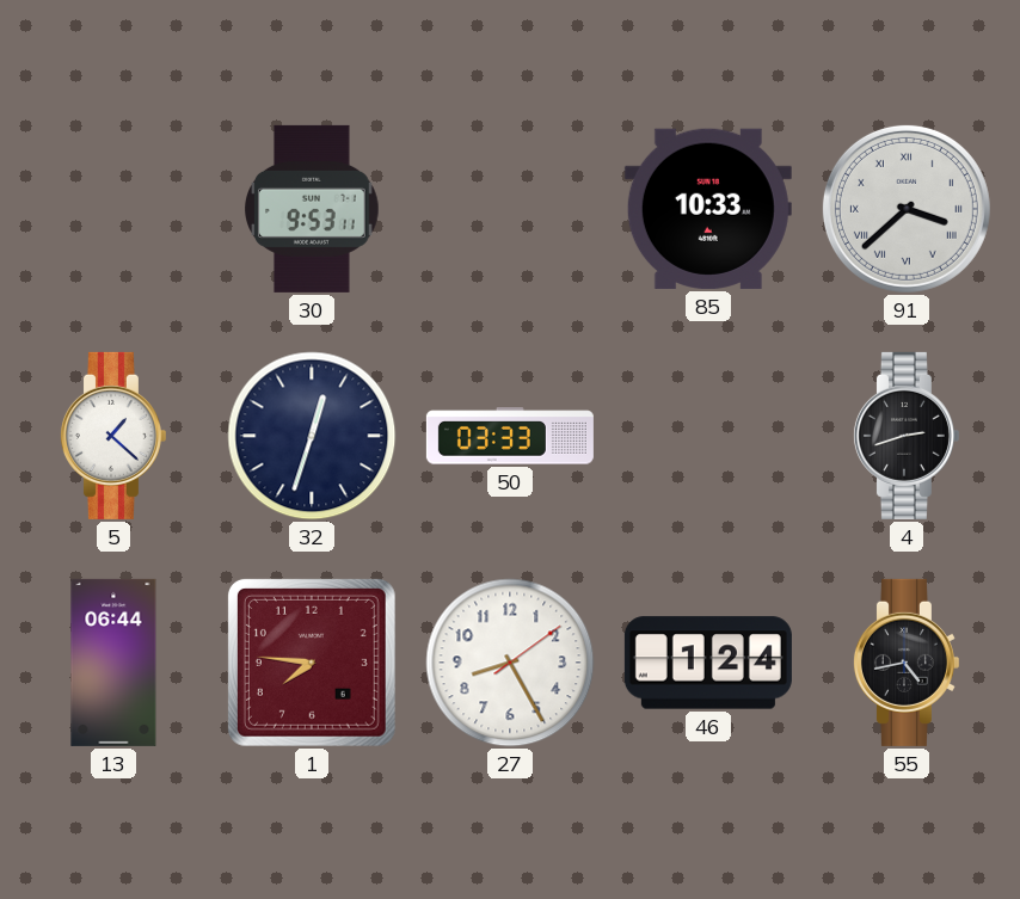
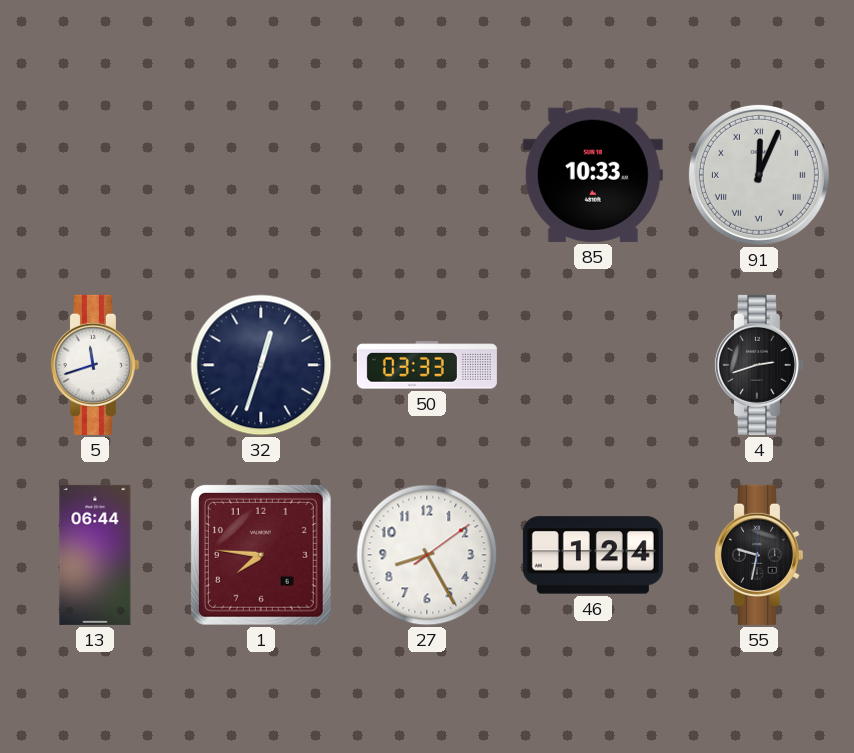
30: 9:53 -> none
91: 3:38 -> 12:04
5: 1:22 -> 11:42
55: 4:43 -> 9:32
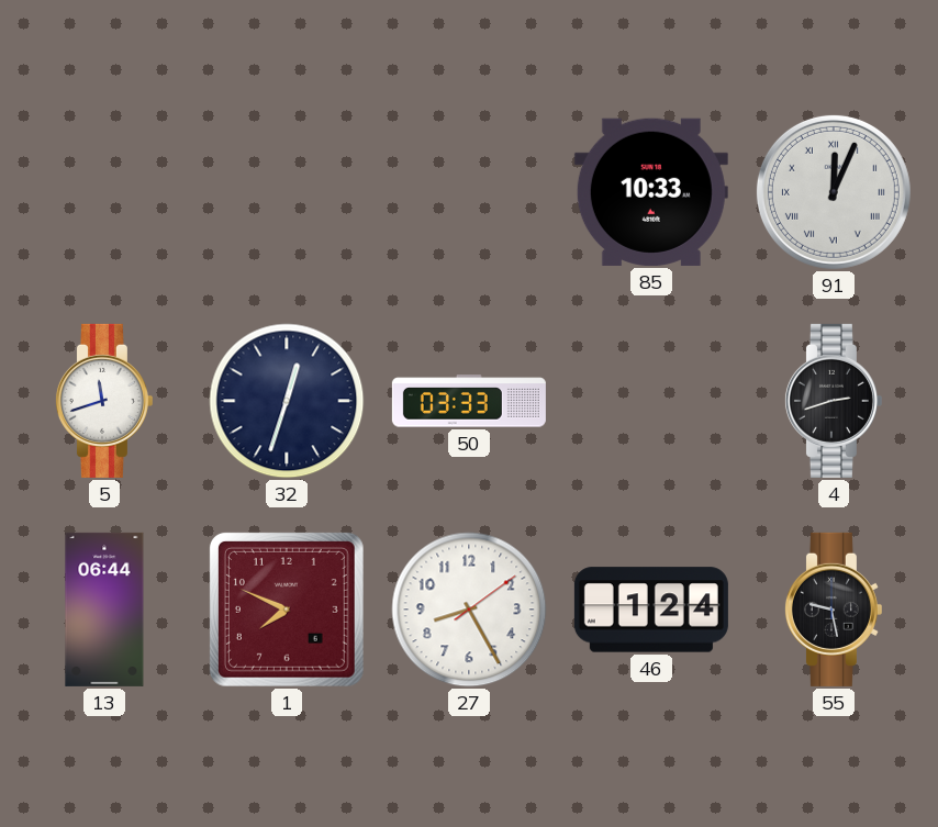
1: 7:46 -> 7:49
55: 9:32 -> 9:28
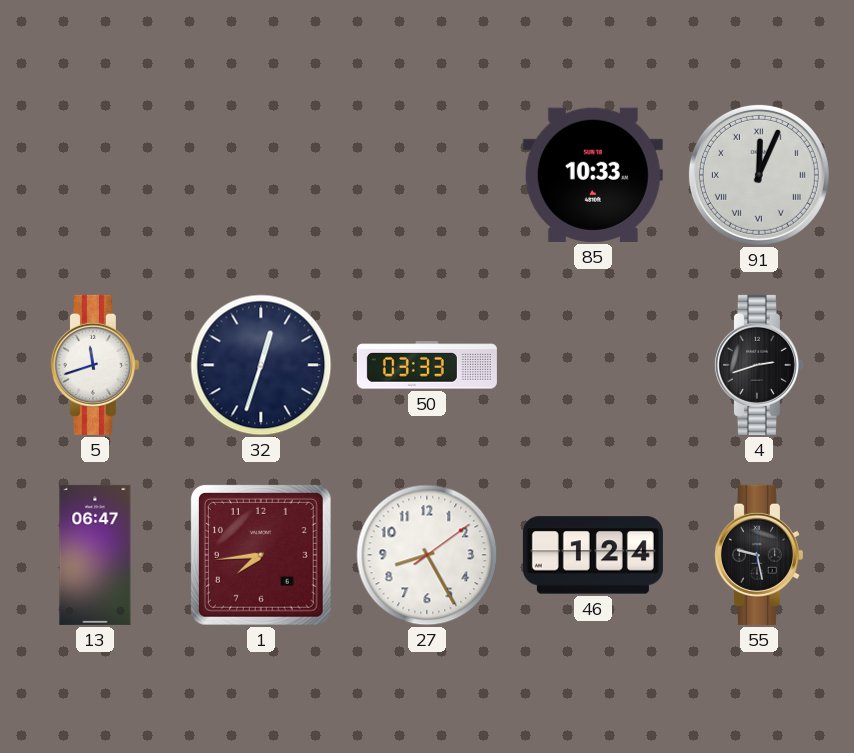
13: 06:44 -> 06:47
1: 7:49 -> 7:44
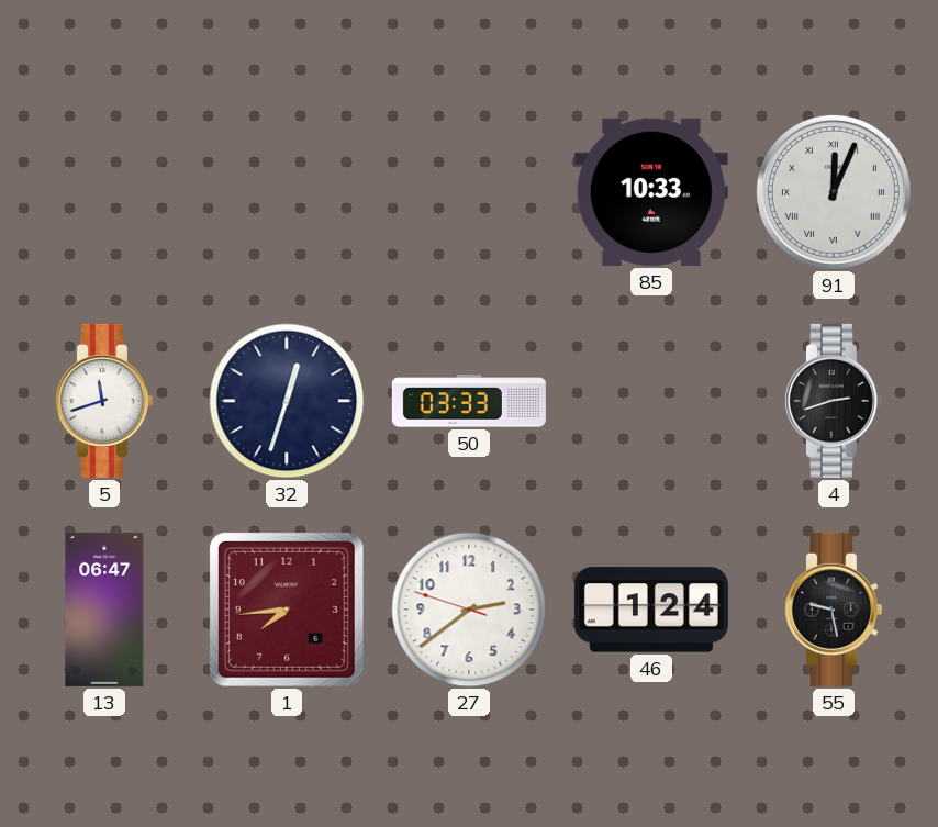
27: 8:25 -> 2:38
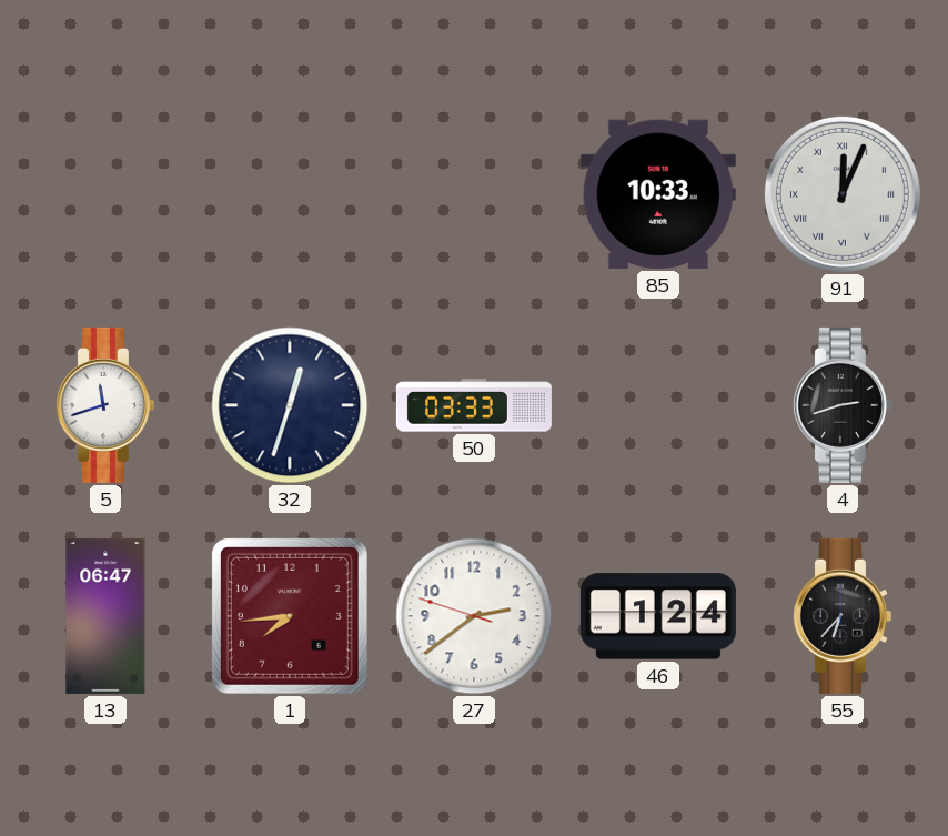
55: 9:28 -> 6:37
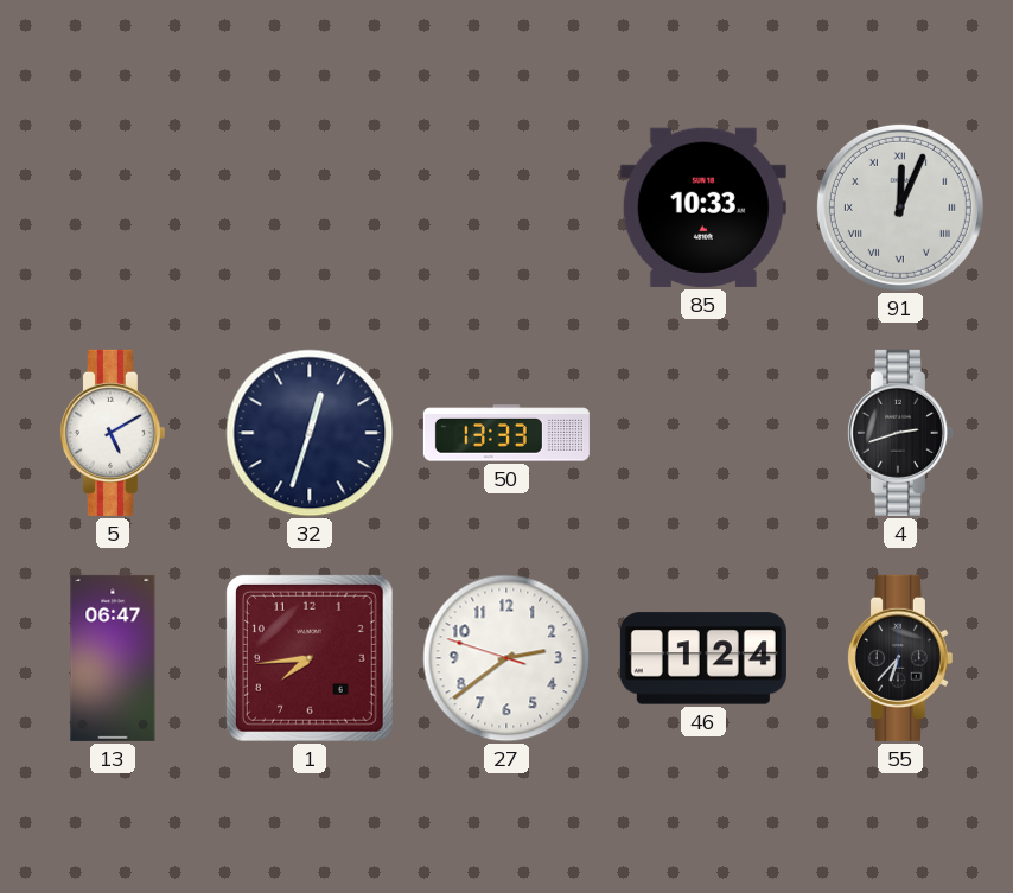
5: 11:42 -> 5:10
50: 03:33 -> 13:33
